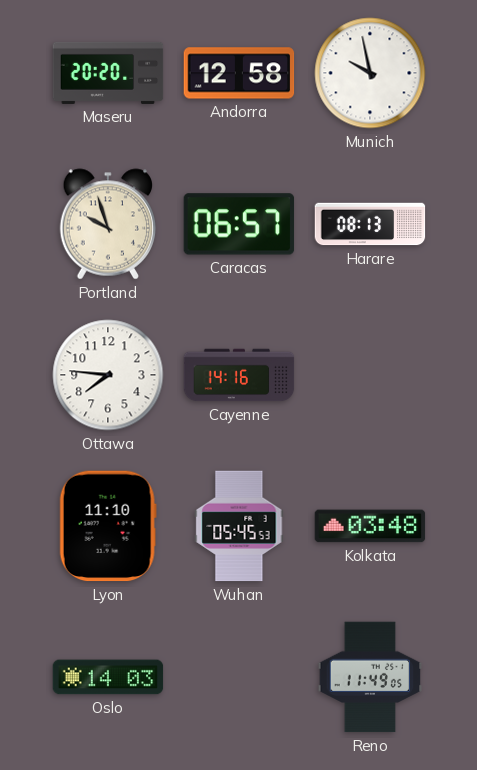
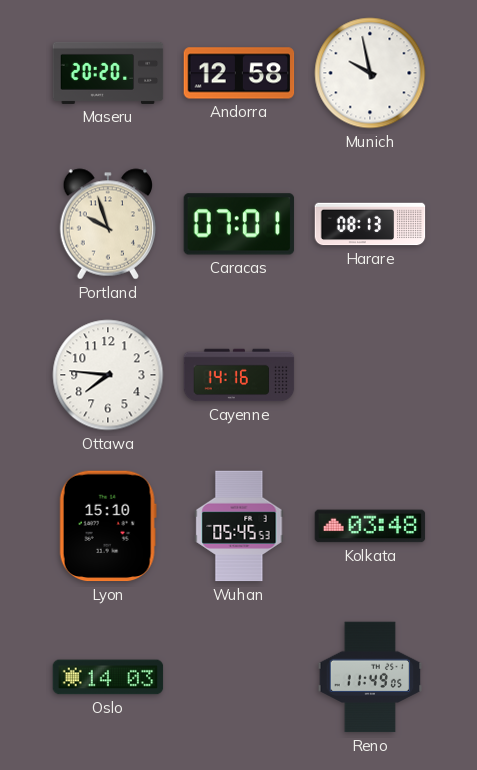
Caracas: 06:57 -> 07:01
Lyon: 11:10 -> 15:10
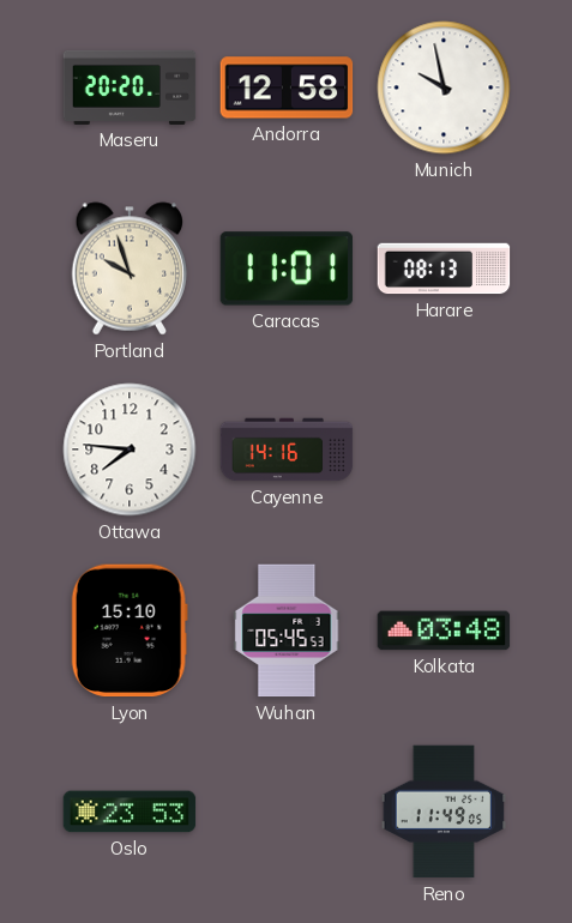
Caracas: 07:01 -> 11:01
Oslo: 14:03 -> 23:53
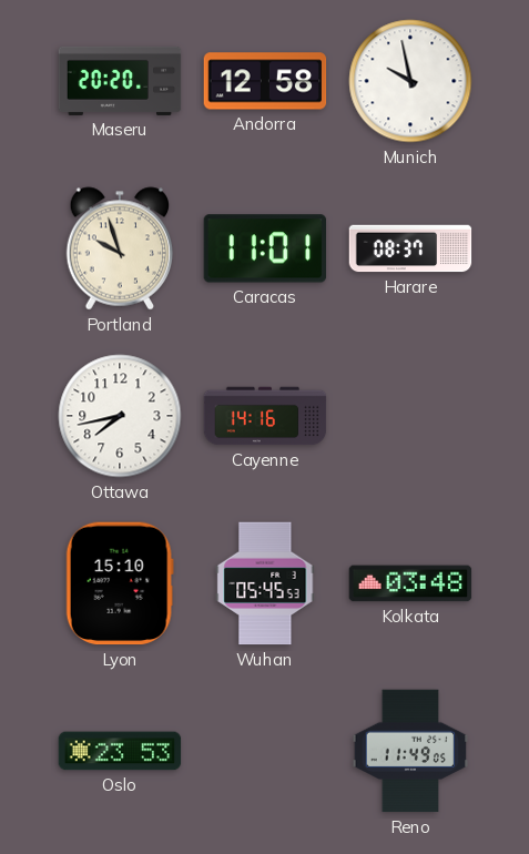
Harare: 08:13 -> 08:37
Ottawa: 7:46 -> 7:43
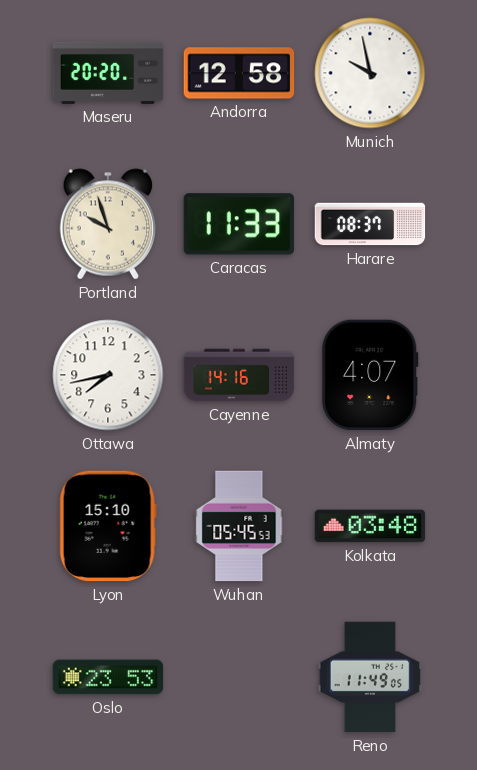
Caracas: 11:01 -> 11:33
Almaty: none -> 4:07
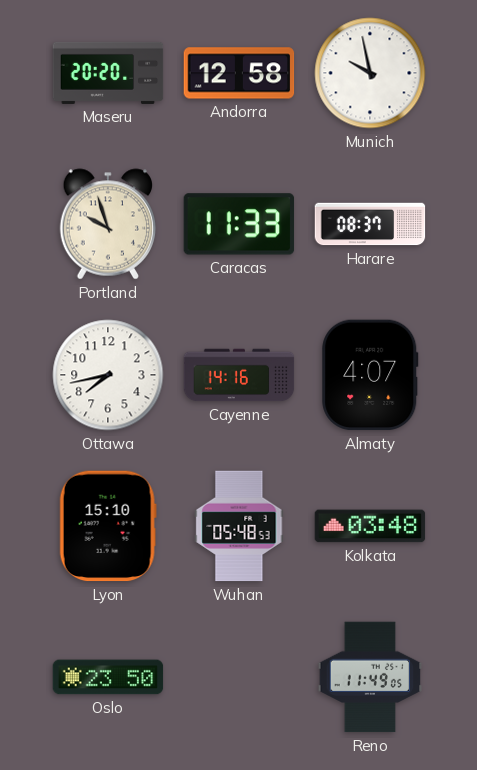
Wuhan: 05:45 -> 05:48
Oslo: 23:53 -> 23:50
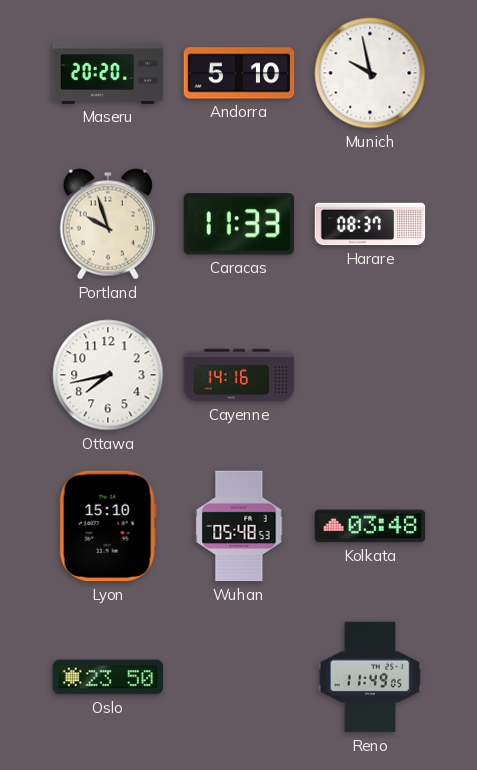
Andorra: 12:58 -> 5:10
Almaty: 4:07 -> none
